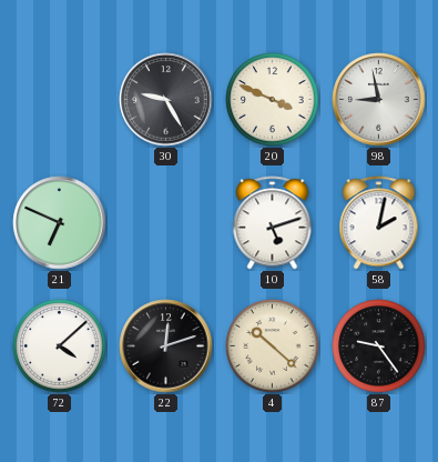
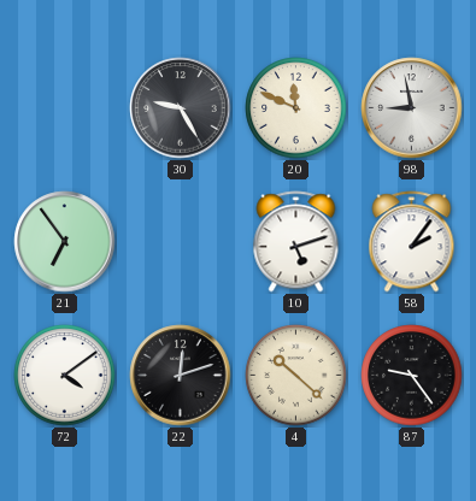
20: 3:49 -> 11:49
21: 6:49 -> 6:54
58: 2:02 -> 2:06
72: 4:08 -> 4:09
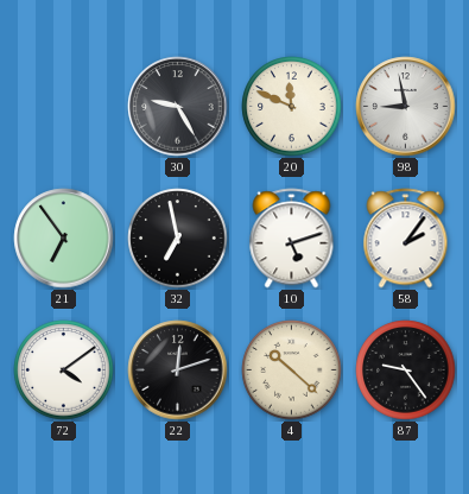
32: none -> 6:58
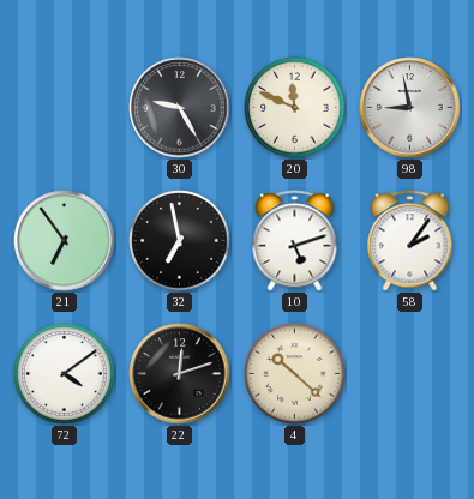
87: 9:24 -> none
